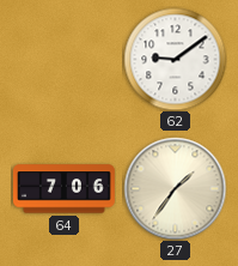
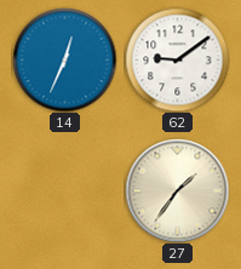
14: none -> 12:34
64: 7:06 -> none
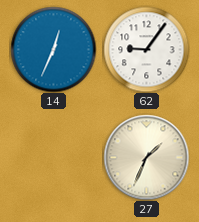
62: 9:09 -> 9:06
27: 1:36 -> 1:34
